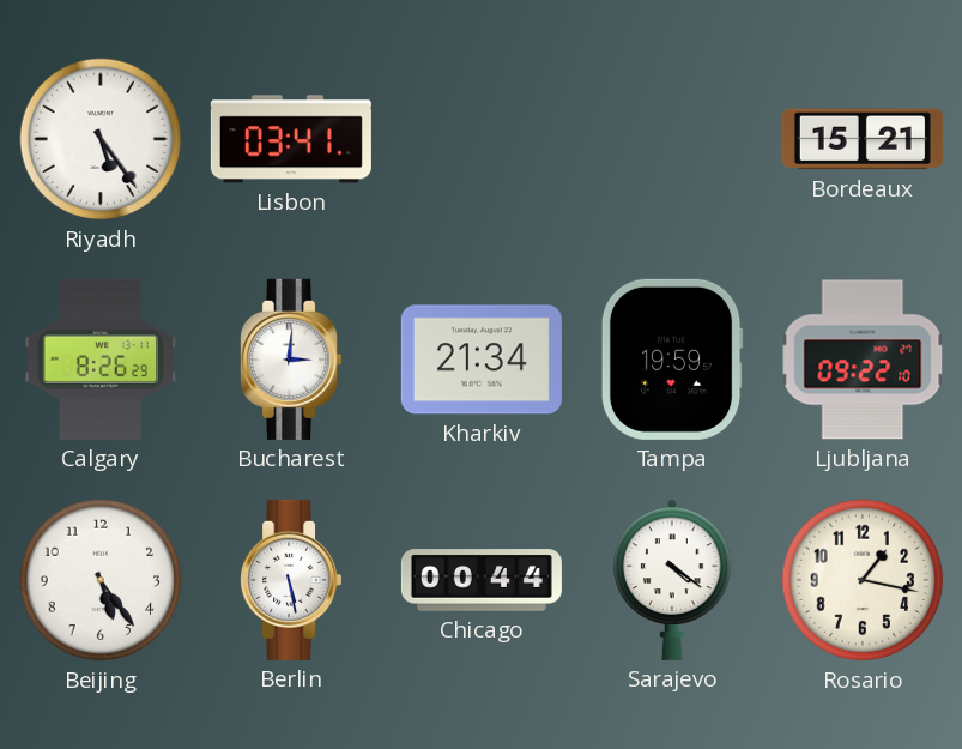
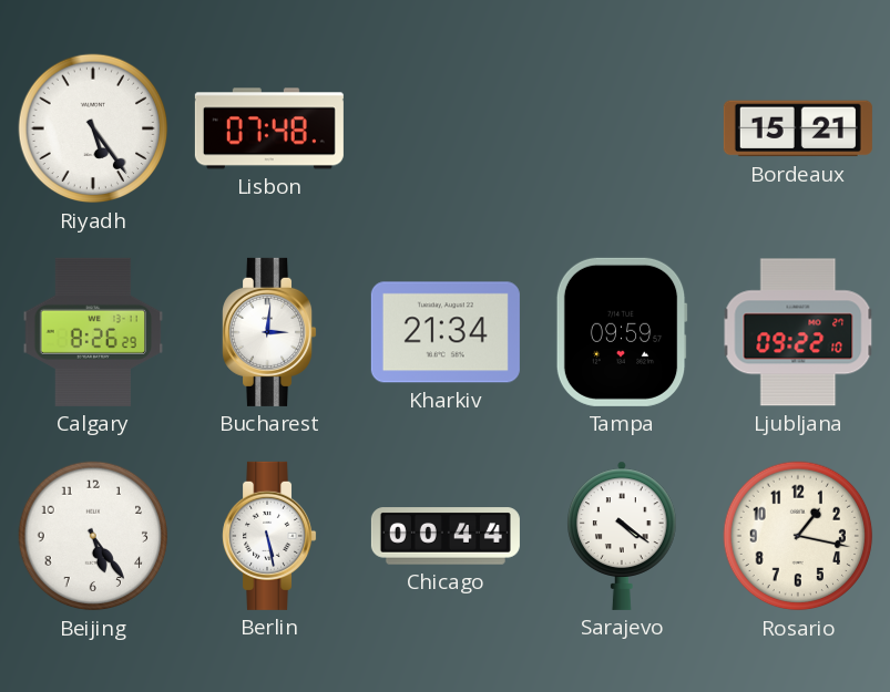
Lisbon: 03:41 -> 07:48
Tampa: 19:59 -> 09:59
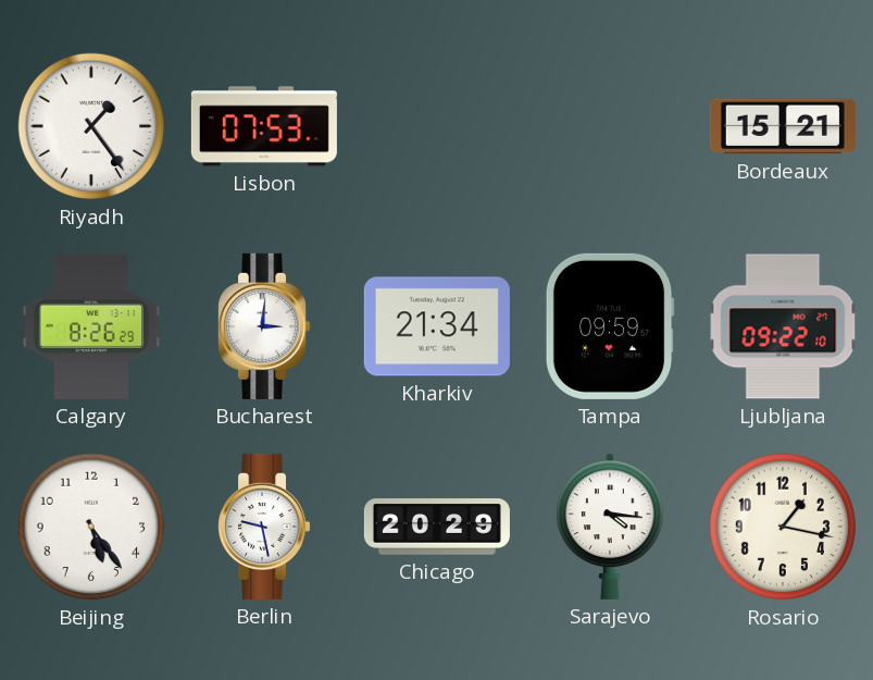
Riyadh: 5:24 -> 1:24
Lisbon: 07:48 -> 07:53
Berlin: 5:28 -> 9:28
Chicago: 00:44 -> 20:29
Sarajevo: 4:21 -> 4:16
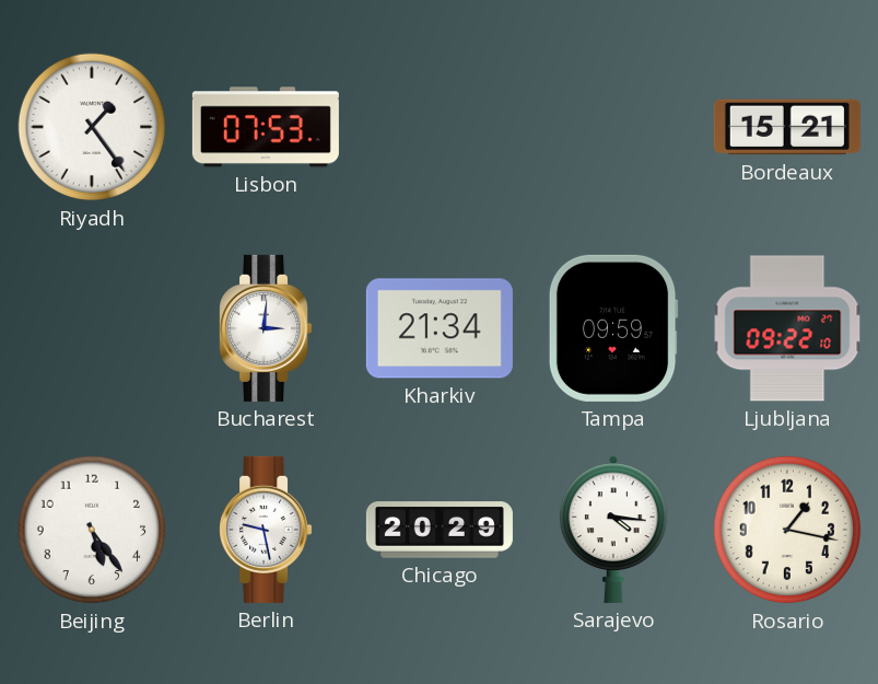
Calgary: 8:26 -> none
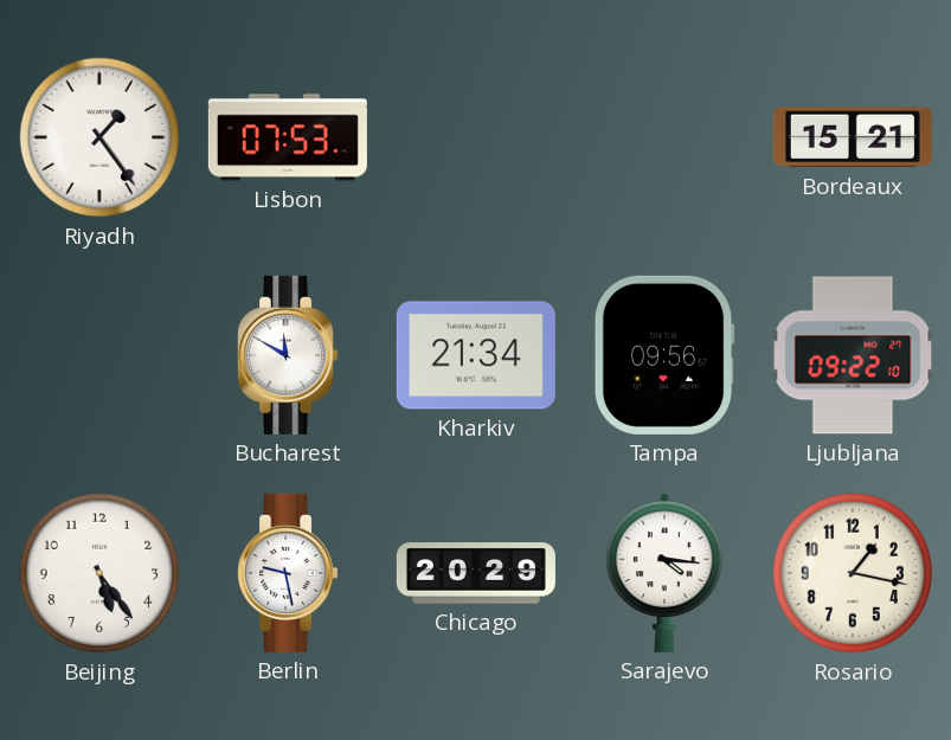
Bucharest: 3:01 -> 11:50
Tampa: 09:59 -> 09:56
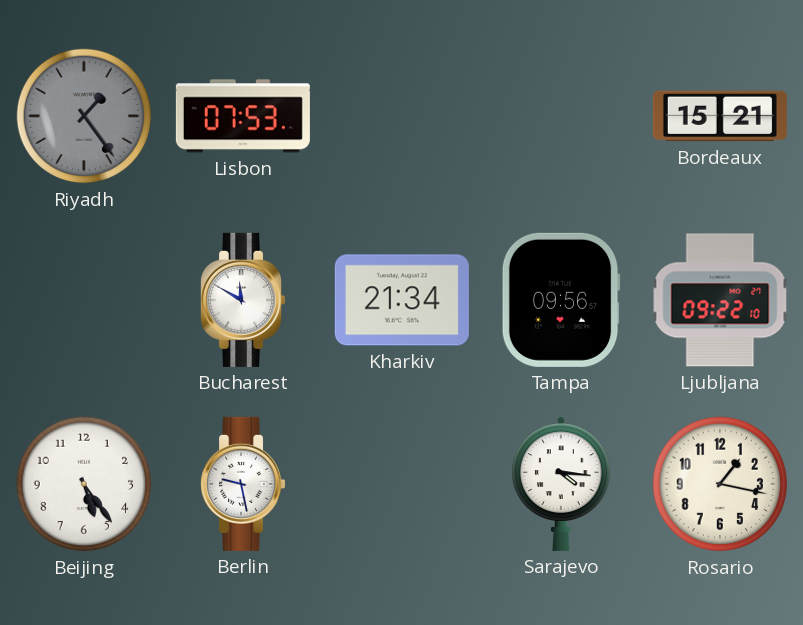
Riyadh dial: white -> grey
Chicago: 20:29 -> none
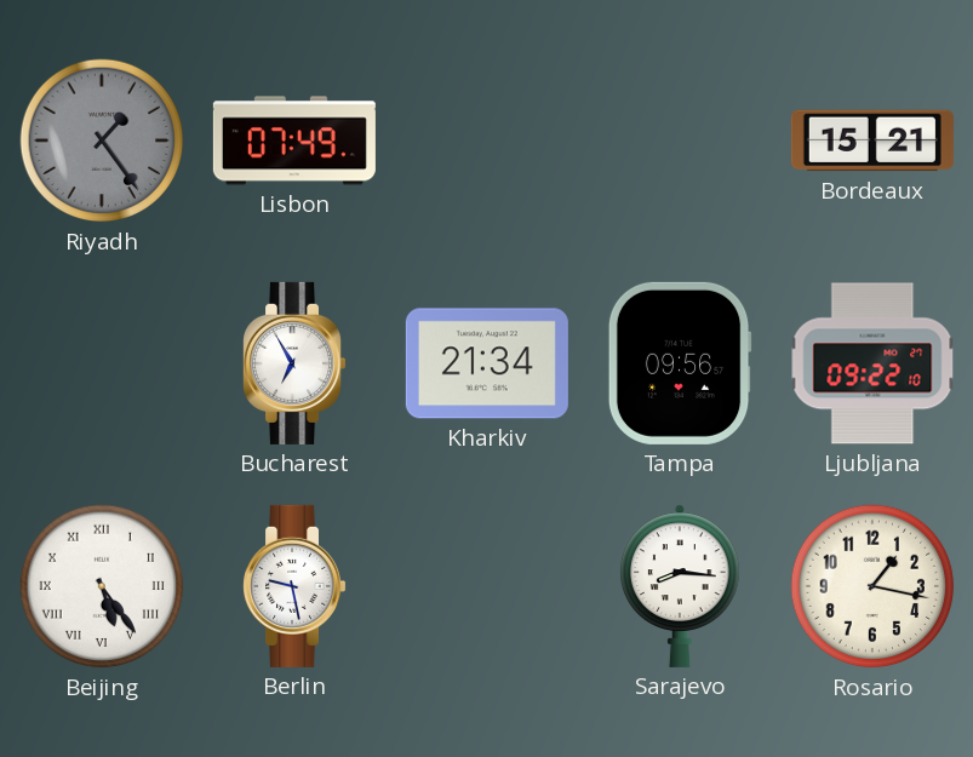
Lisbon: 07:53 -> 07:49
Bucharest: 11:50 -> 6:55
Beijing numerals: Arabic -> Roman
Sarajevo: 4:16 -> 8:16
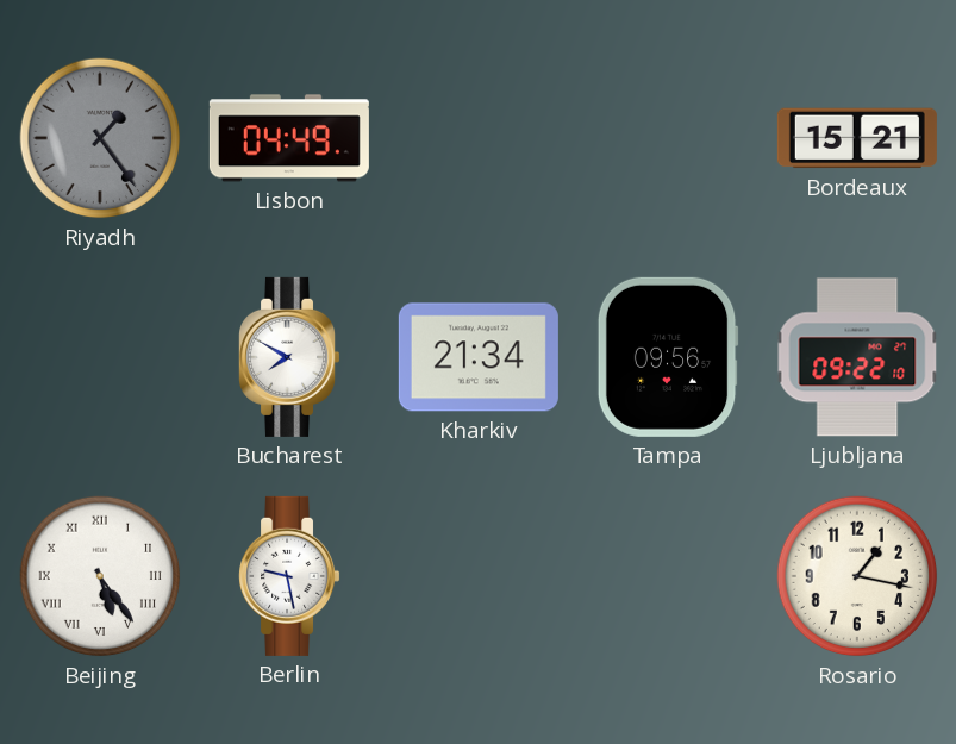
Lisbon: 07:49 -> 04:49
Bucharest: 6:55 -> 7:50
Sarajevo: 8:16 -> none
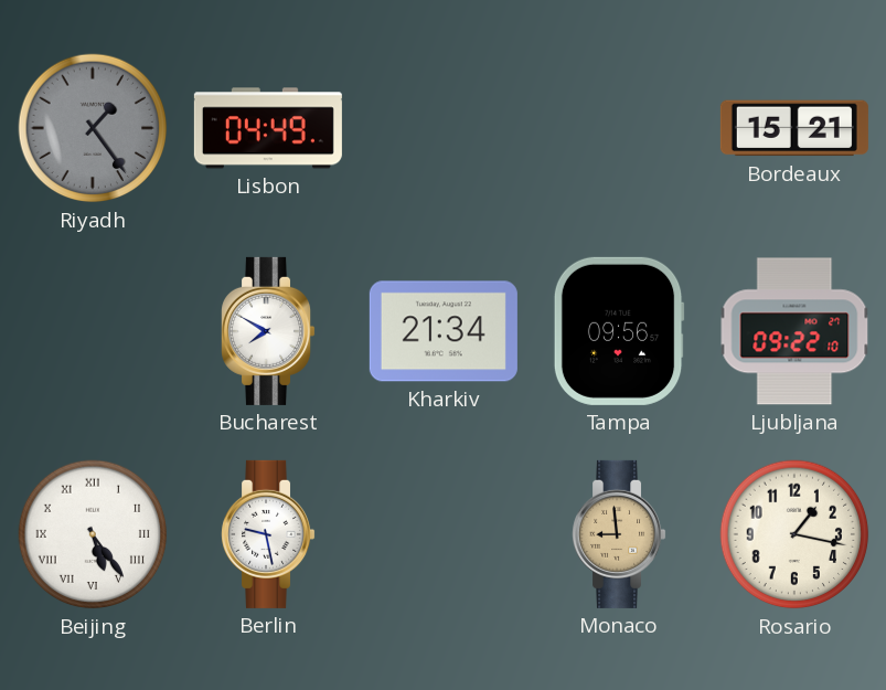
Monaco: none -> 8:59
